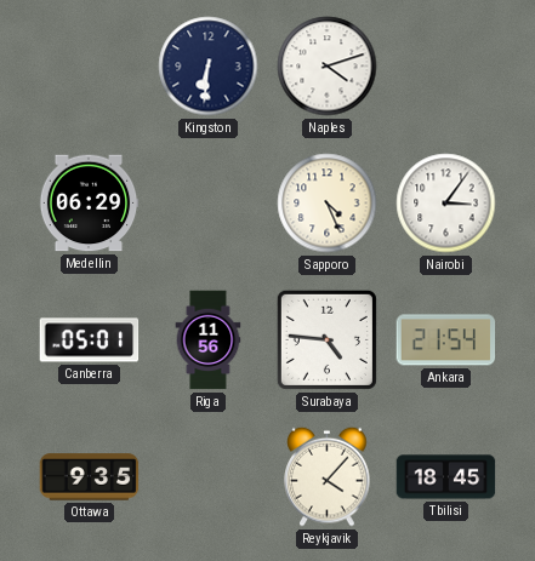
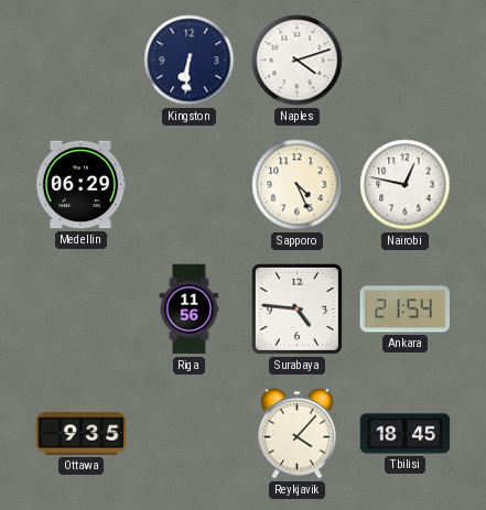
Nairobi: 3:06 -> 12:47
Canberra: 05:01 -> none
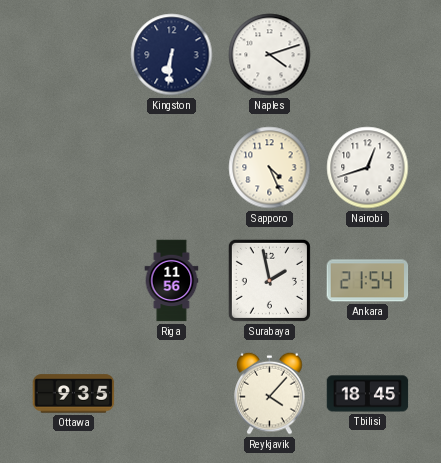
Medellin: 06:29 -> none
Nairobi: 12:47 -> 12:42
Surabaya: 4:46 -> 1:58
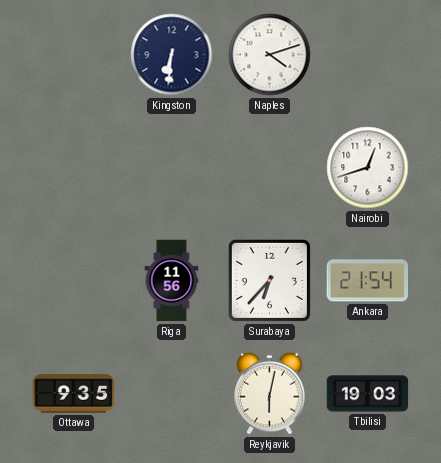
Sapporo: 4:26 -> none
Surabaya: 1:58 -> 6:37
Reykjavik: 4:07 -> 6:02
Tbilisi: 18:45 -> 19:03
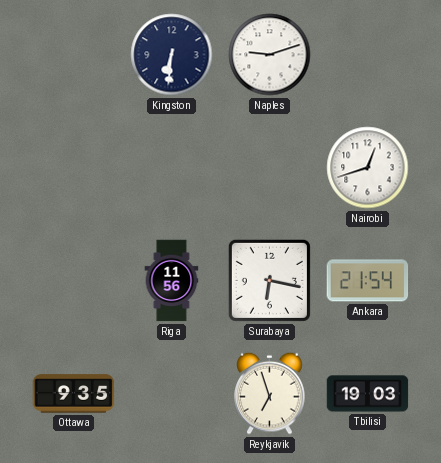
Naples: 4:12 -> 9:12
Surabaya: 6:37 -> 6:17
Reykjavik: 6:02 -> 6:57
